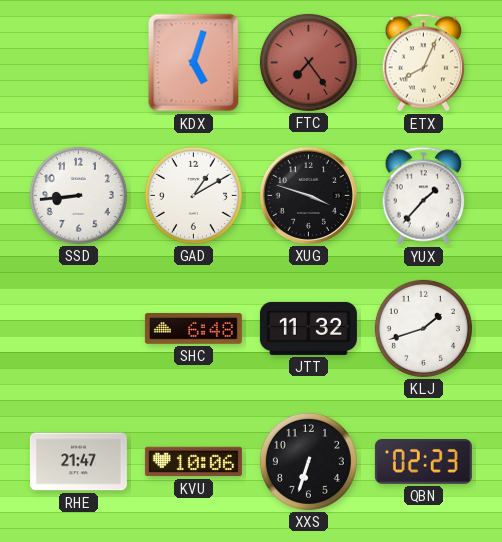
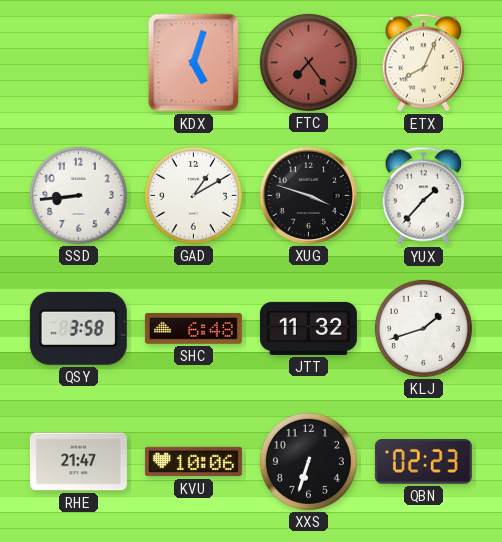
QSY: none -> 3:58
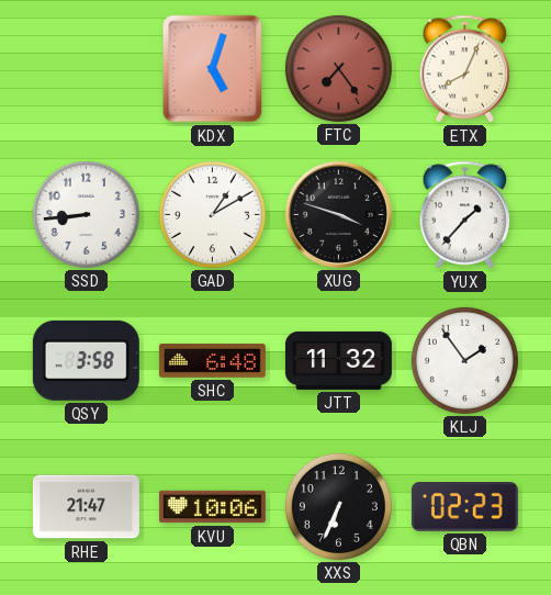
KLJ: 1:42 -> 1:54
XXS: 6:33 -> 6:34
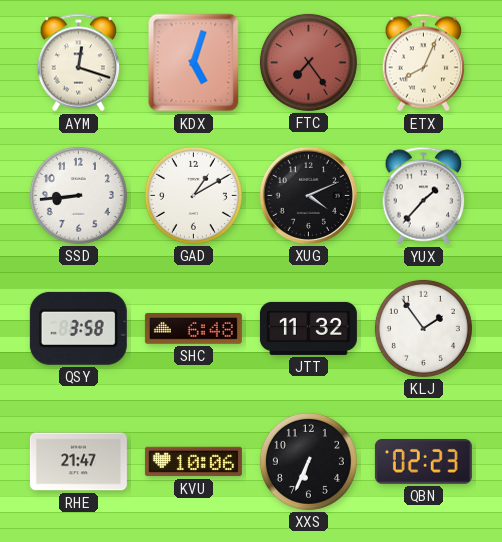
AYM: none -> 12:18
XUG: 3:48 -> 4:11
